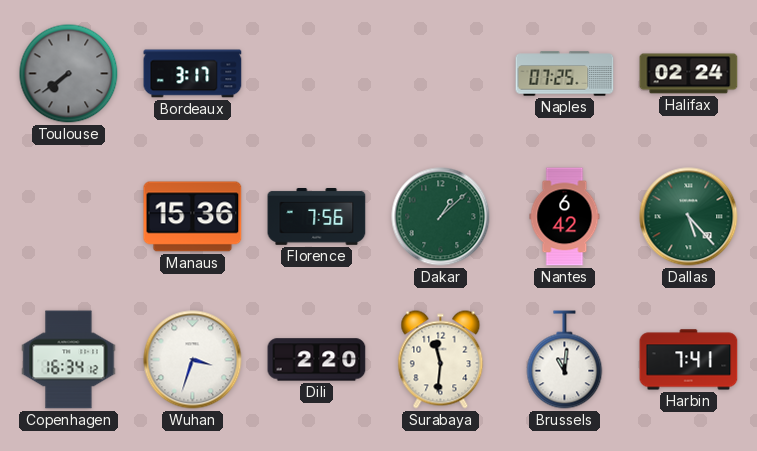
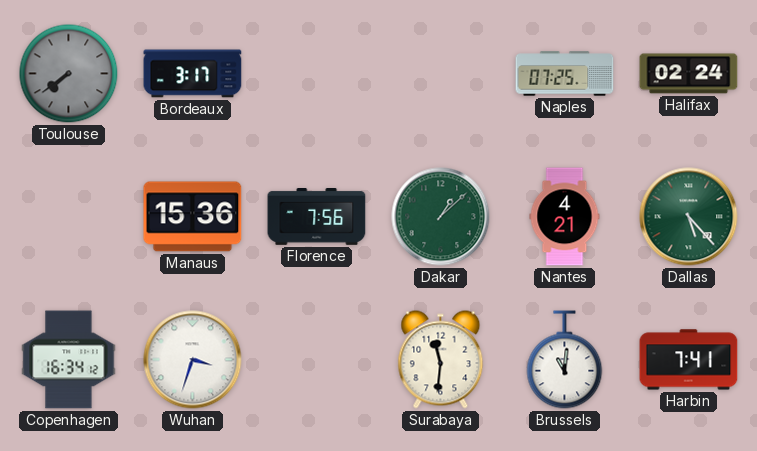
Nantes: 6:42 -> 4:21
Dili: 2:20 -> none
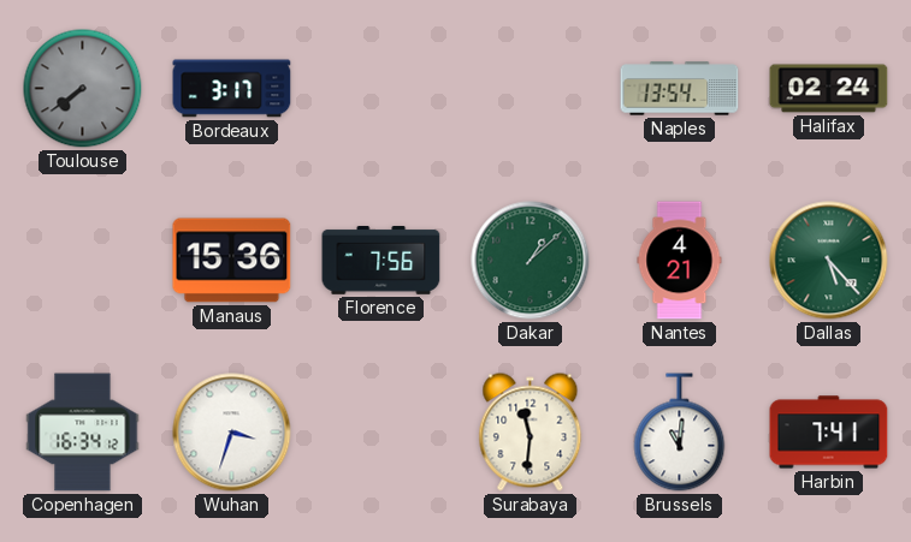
Naples: 07:25 -> 13:54
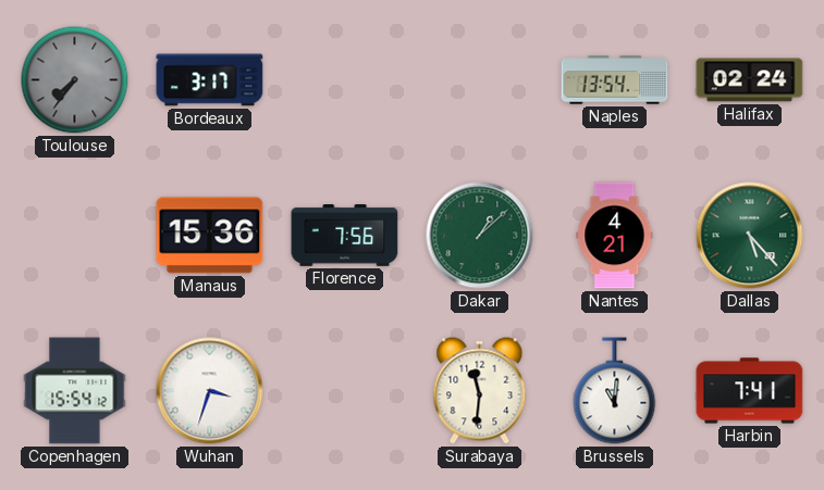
Toulouse: 7:39 -> 7:36
Copenhagen: 16:34 -> 15:54
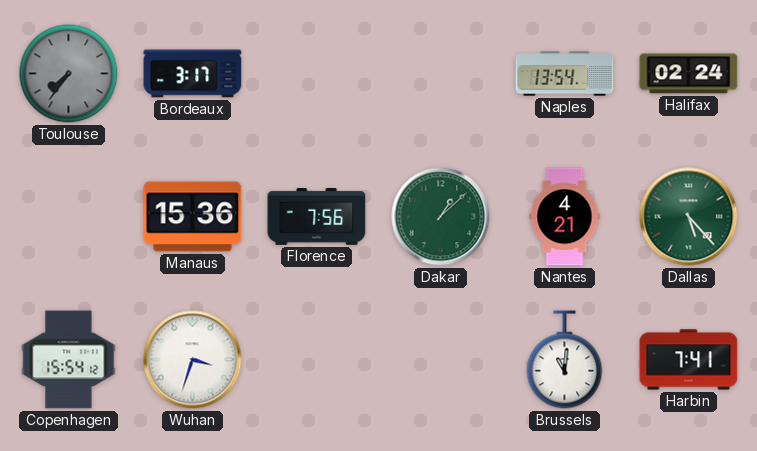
Surabaya: 11:31 -> none
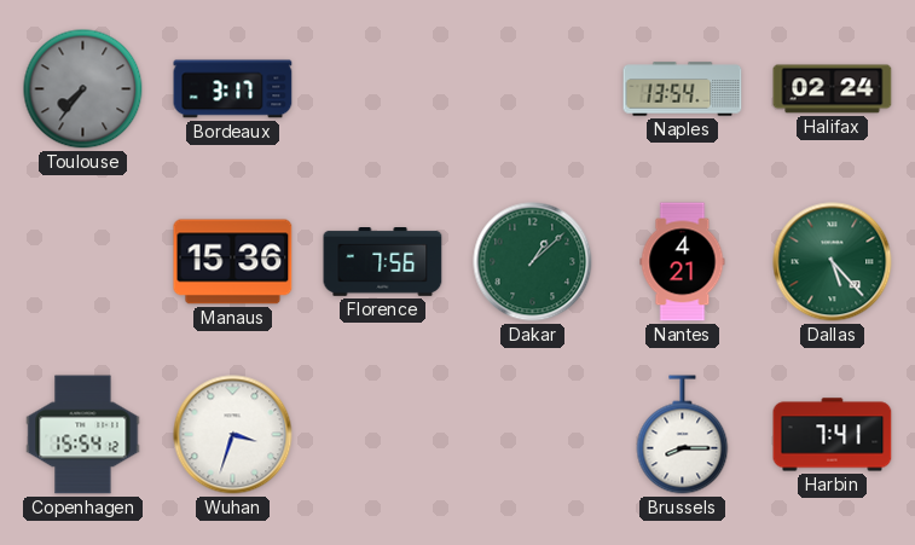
Brussels: 11:01 -> 8:15
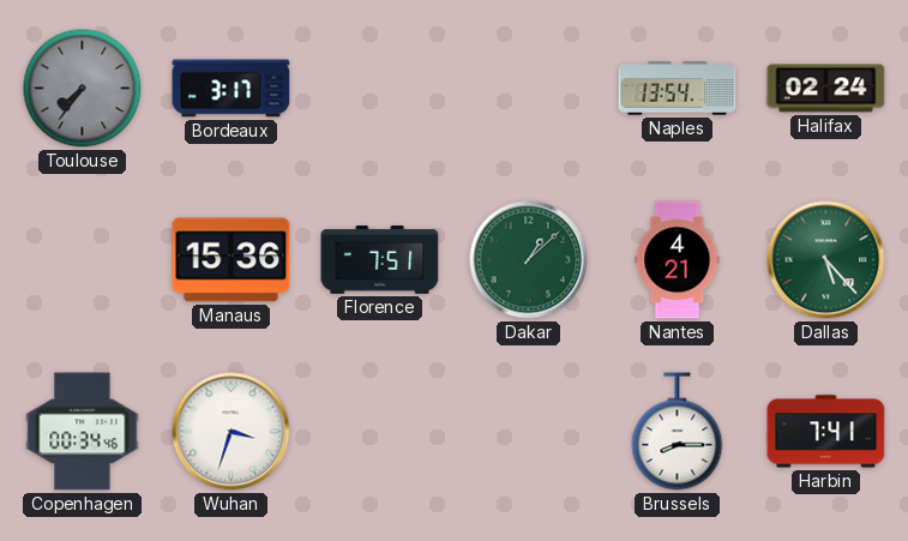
Florence: 7:56 -> 7:51
Copenhagen: 15:54 -> 00:34
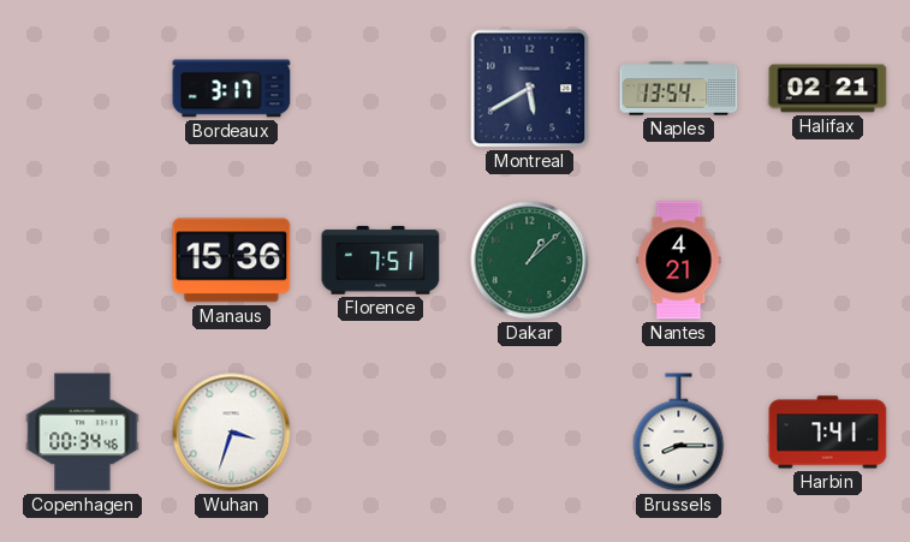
Toulouse: 7:36 -> none
Montreal: none -> 5:40
Halifax: 02:24 -> 02:21
Dallas: 5:23 -> none
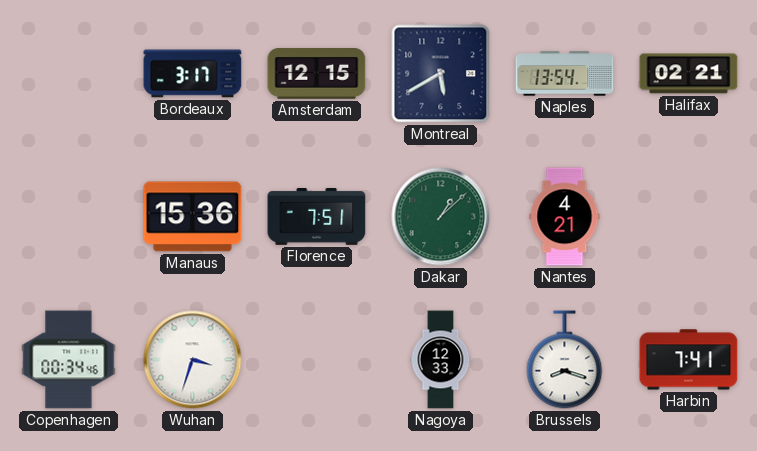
Amsterdam: none -> 12:15
Nagoya: none -> 12:33
Brussels: 8:15 -> 8:18
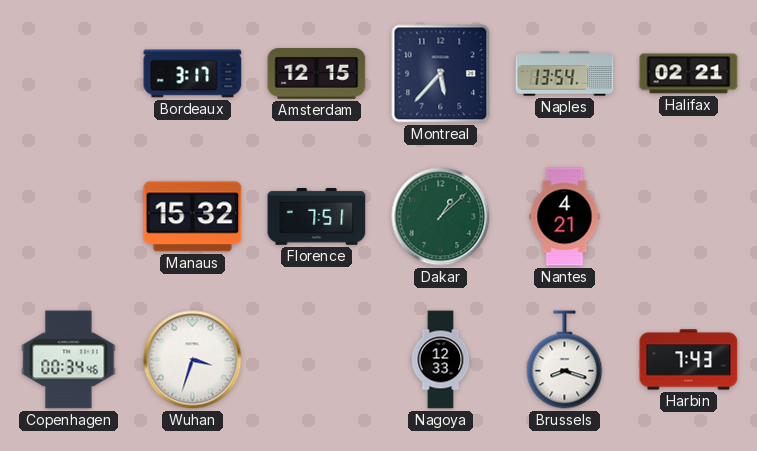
Montreal: 5:40 -> 5:37
Manaus: 15:36 -> 15:32
Harbin: 7:41 -> 7:43
